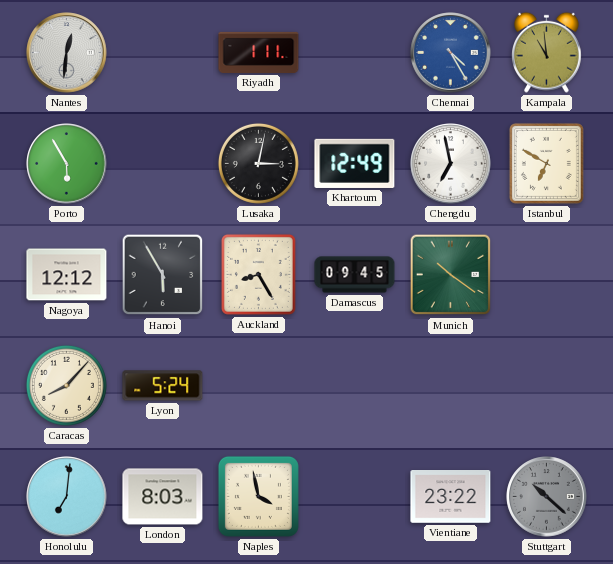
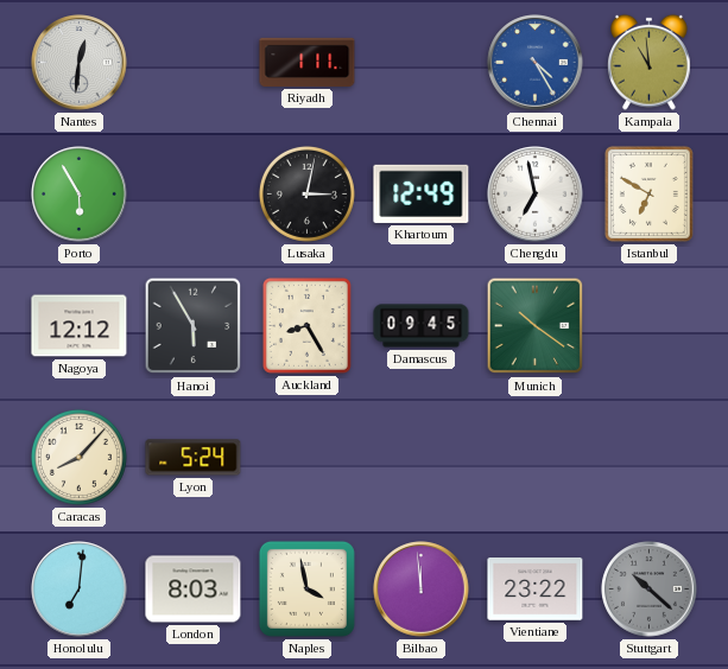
Bilbao: none -> 11:59
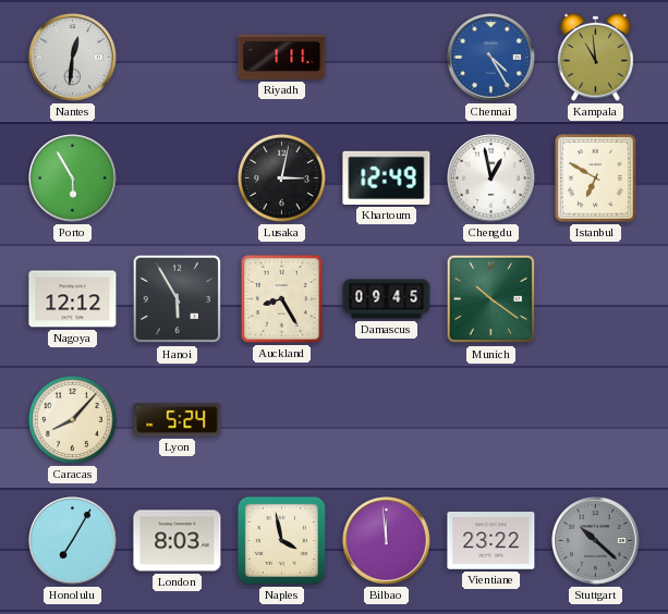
Chengdu: 6:58 -> 12:58
Honolulu: 7:01 -> 7:05
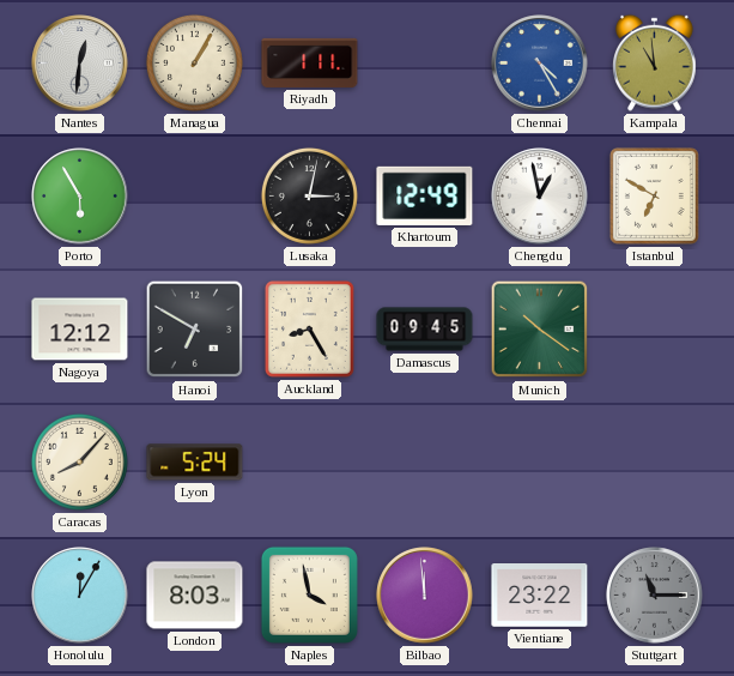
Managua: none -> 1:05
Hanoi: 5:55 -> 6:50
Honolulu: 7:05 -> 12:05
Stuttgart: 10:22 -> 11:15
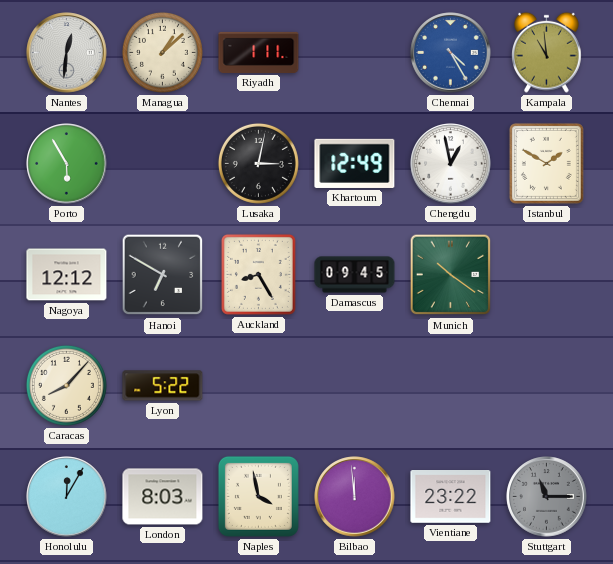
Managua: 1:05 -> 1:08
Istanbul: 6:50 -> 1:50
Lyon: 5:24 -> 5:22
